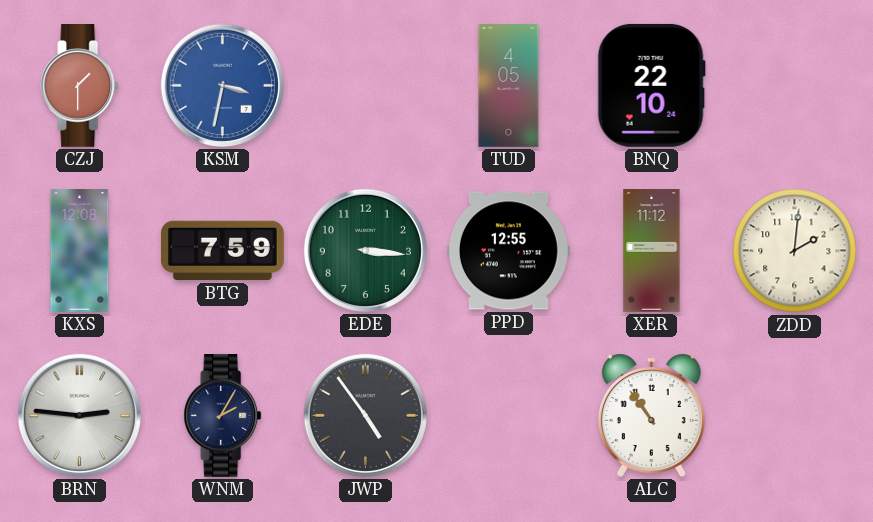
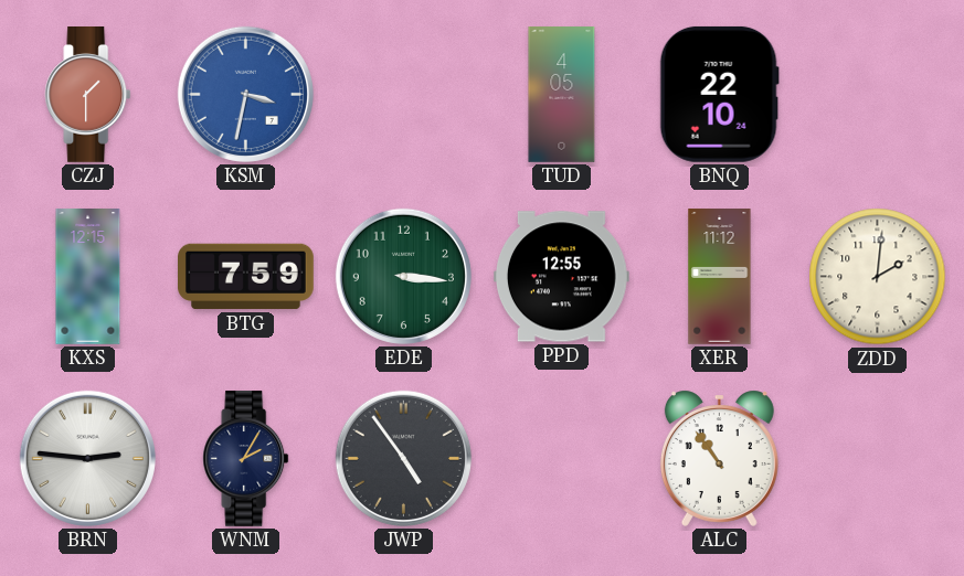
KXS: 12:08 -> 12:15
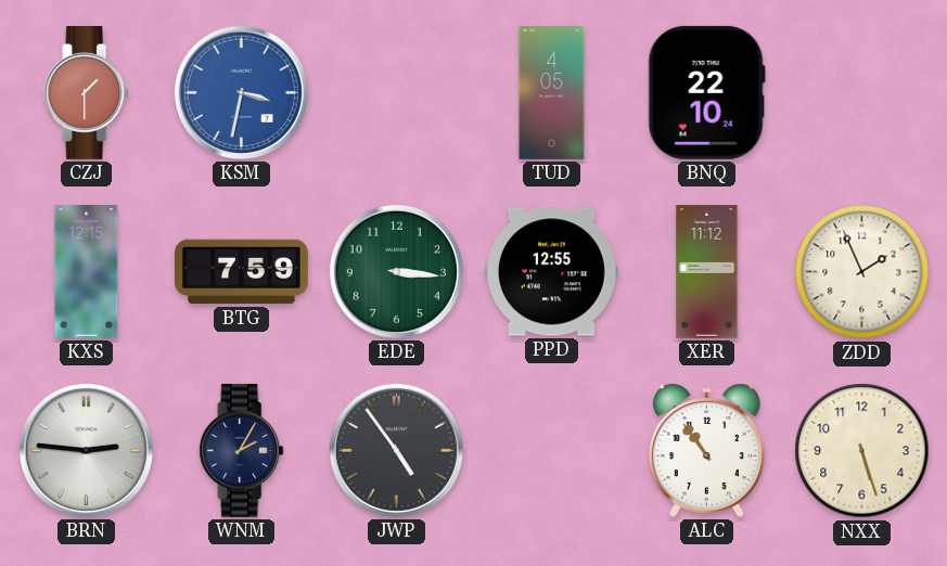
ZDD: 2:01 -> 1:56
NXX: none -> 5:27
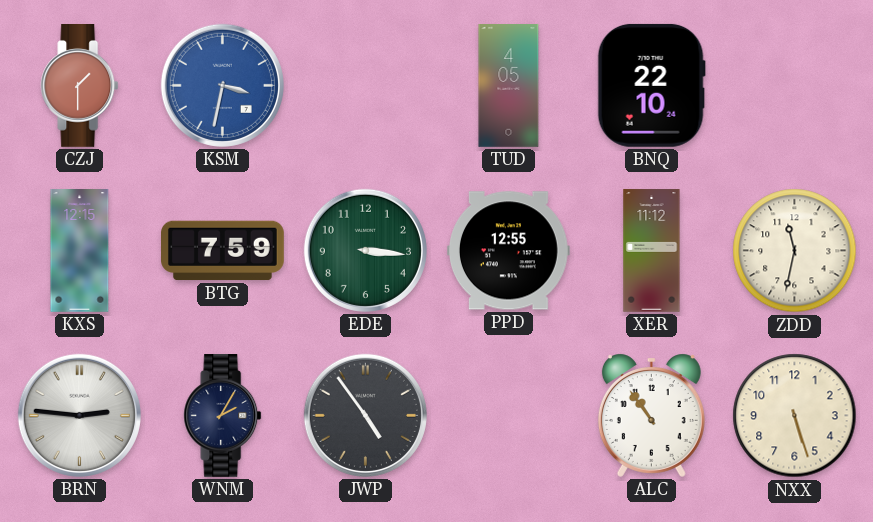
ZDD: 1:56 -> 11:32
